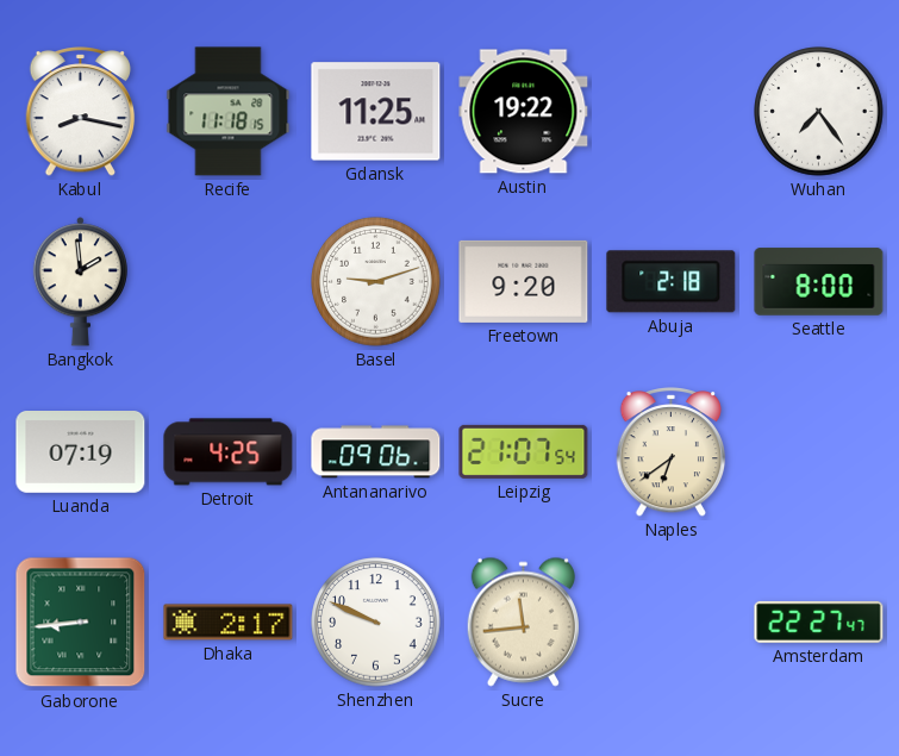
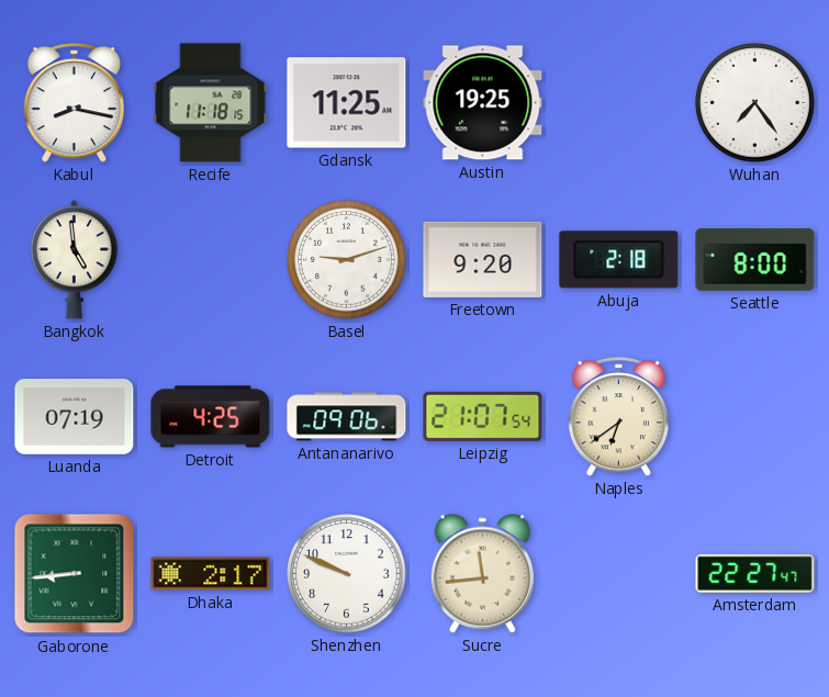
Austin: 19:22 -> 19:25
Bangkok: 1:59 -> 4:59
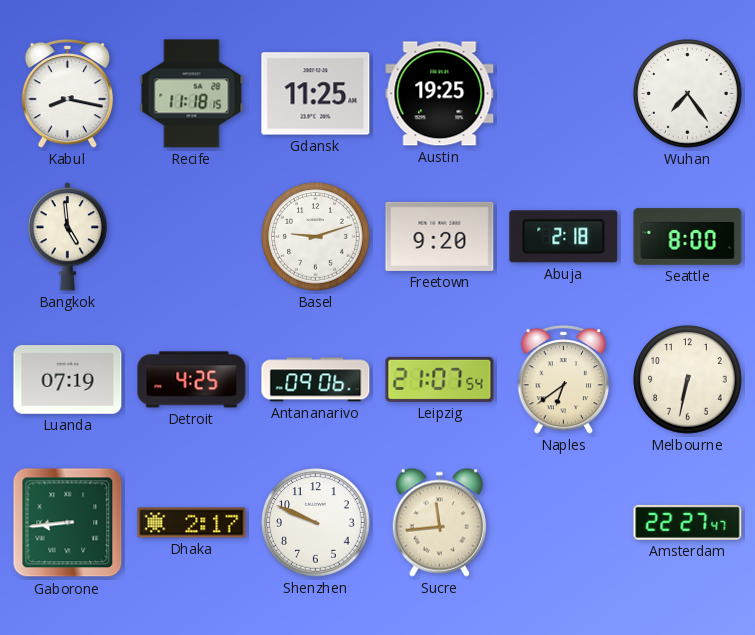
Melbourne: none -> 6:32
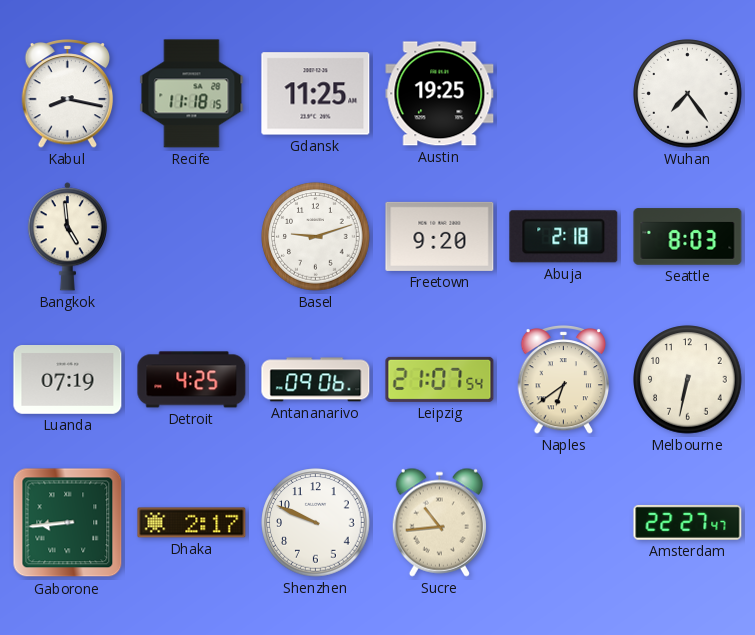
Seattle: 8:00 -> 8:03
Sucre: 11:44 -> 10:44
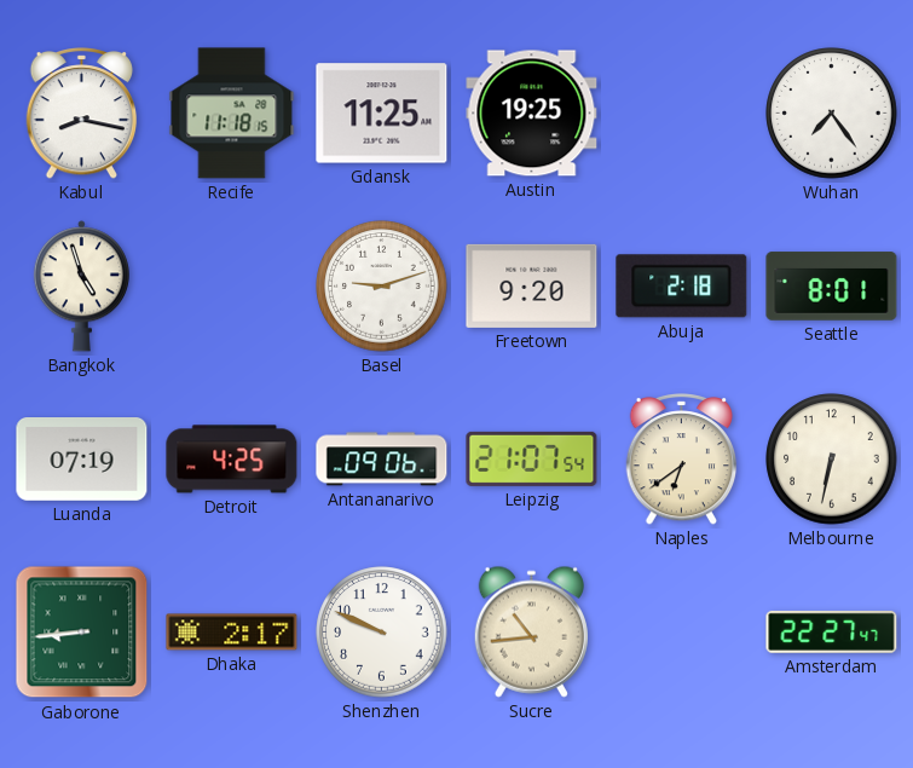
Bangkok: 4:59 -> 4:57
Seattle: 8:03 -> 8:01
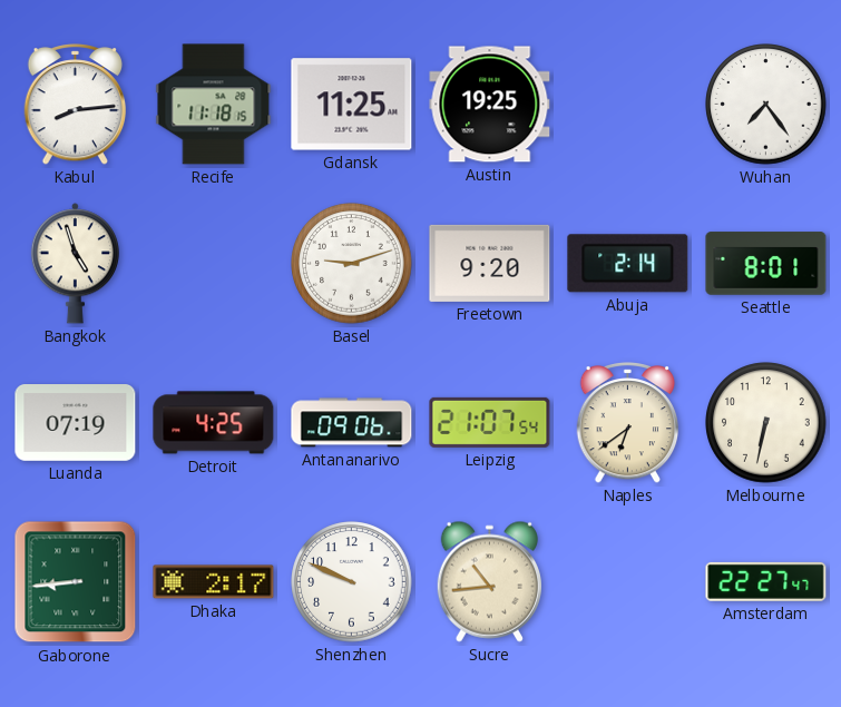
Kabul: 8:17 -> 8:14
Abuja: 2:18 -> 2:14
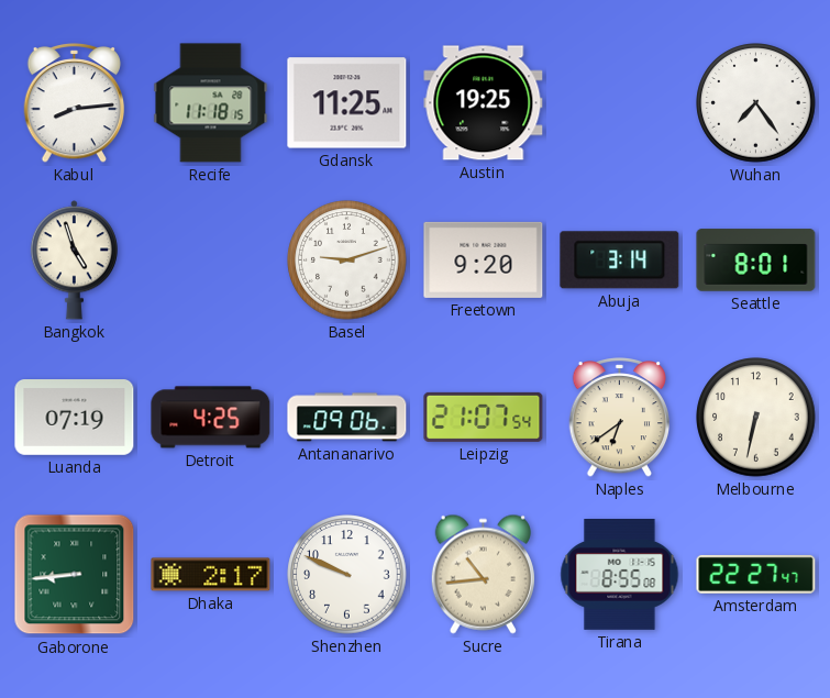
Abuja: 2:14 -> 3:14
Tirana: none -> 8:55
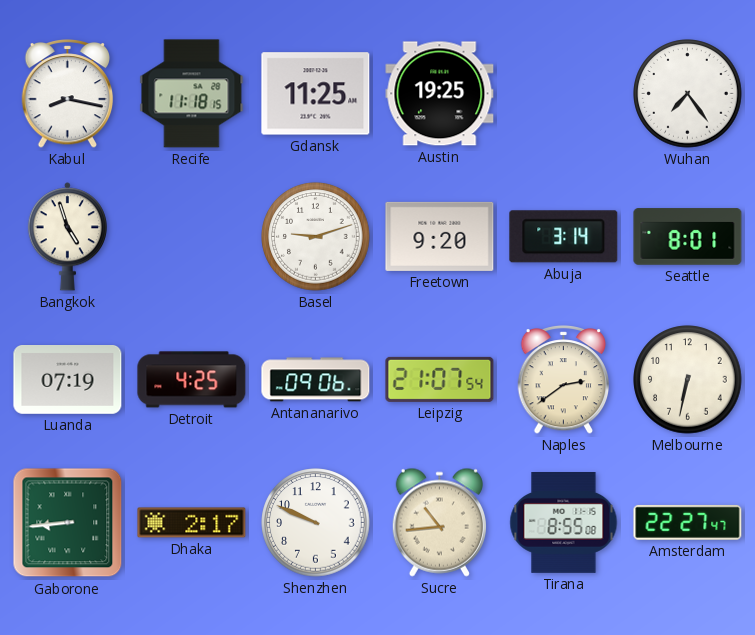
Kabul: 8:14 -> 8:17
Naples: 6:39 -> 2:39
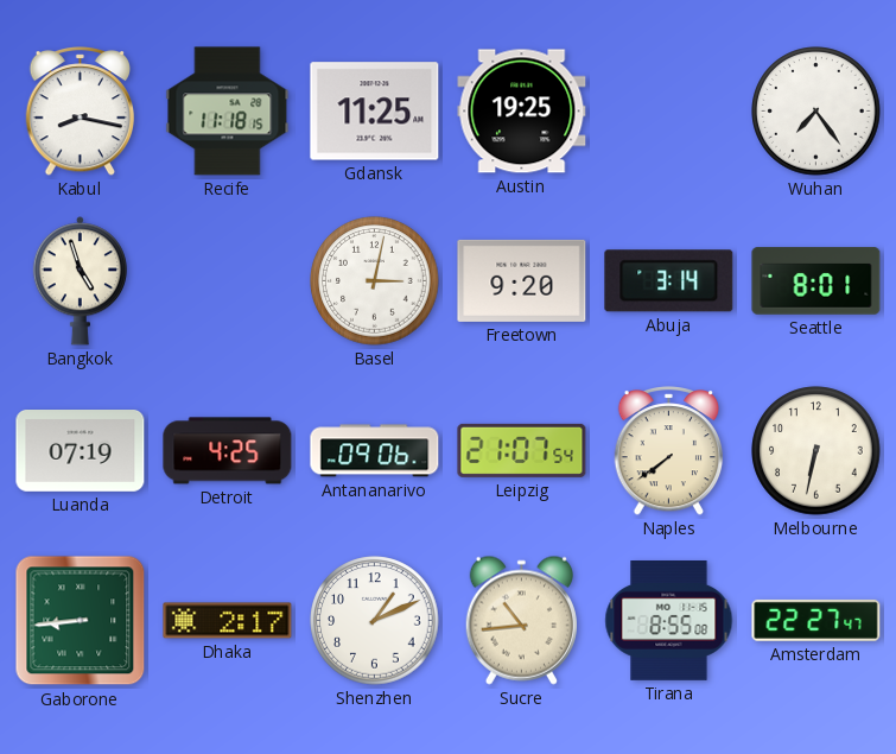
Basel: 9:12 -> 3:02
Naples: 2:39 -> 7:39
Shenzhen: 9:49 -> 1:11
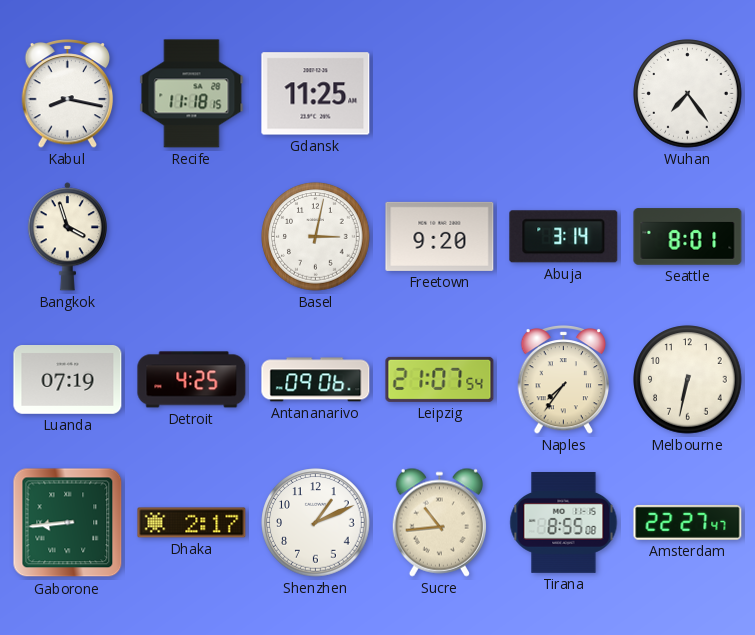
Austin: 19:25 -> none
Bangkok: 4:57 -> 3:57
Naples: 7:39 -> 7:36
